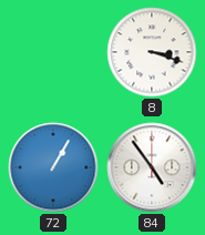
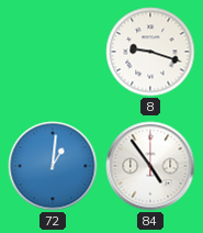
8: 3:18 -> 9:18
72: 1:05 -> 1:01
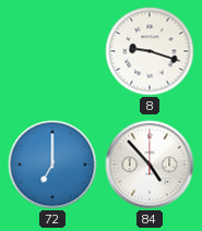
72: 1:01 -> 7:00
84: 4:54 -> 4:53
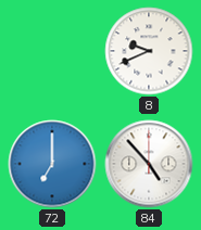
8: 9:18 -> 9:41
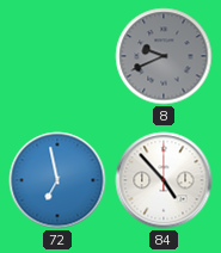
8 dial: white -> grey
72: 7:00 -> 6:58
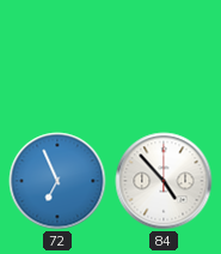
8: 9:41 -> none
72: 6:58 -> 6:56
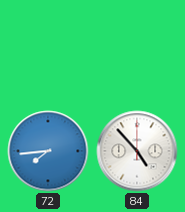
72: 6:56 -> 7:44
